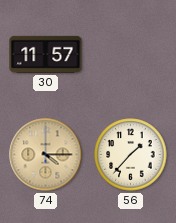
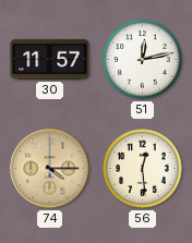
51: none -> 12:13
56: 1:37 -> 12:29
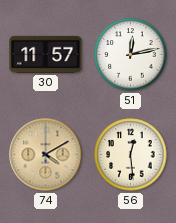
74: 4:15 -> 4:10
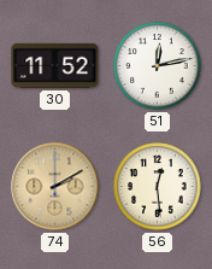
30: 11:57 -> 11:52
74: 4:10 -> 2:10
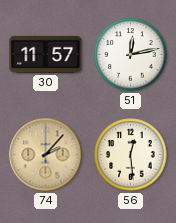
30: 11:52 -> 11:57
74: 2:10 -> 2:07
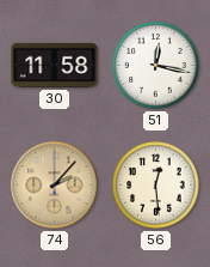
30: 11:57 -> 11:58
51: 12:13 -> 12:17
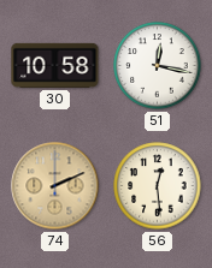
30: 11:58 -> 10:58
74: 2:07 -> 2:11
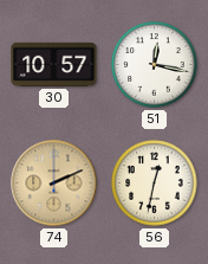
30: 10:58 -> 10:57
56: 12:29 -> 12:32
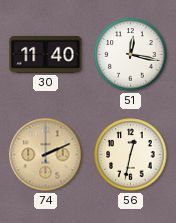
30: 10:57 -> 11:40
